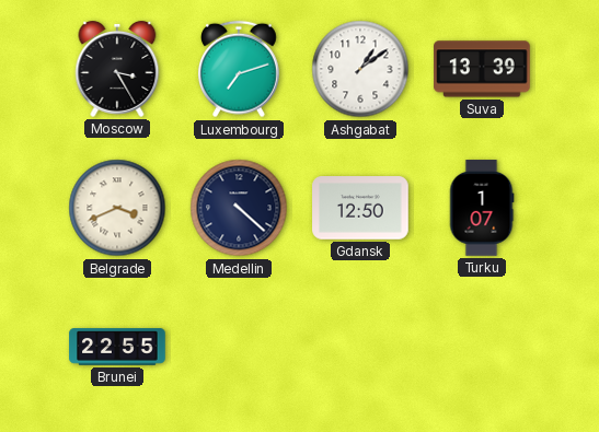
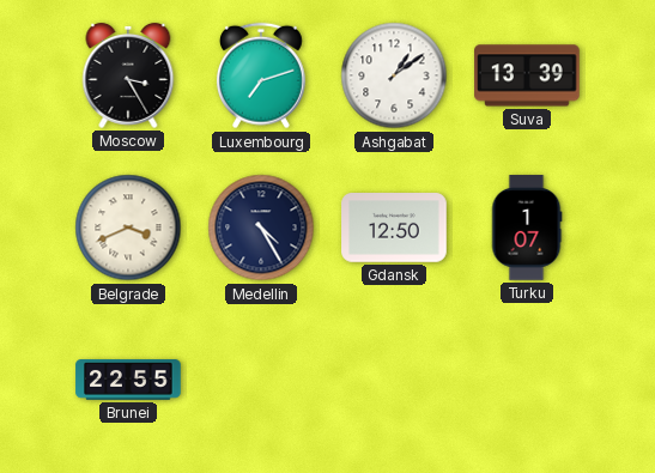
Medellin: 4:22 -> 4:25
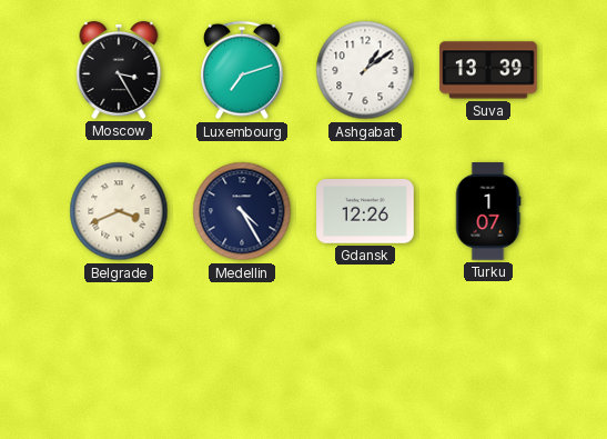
Gdansk: 12:50 -> 12:26
Brunei: 22:55 -> none
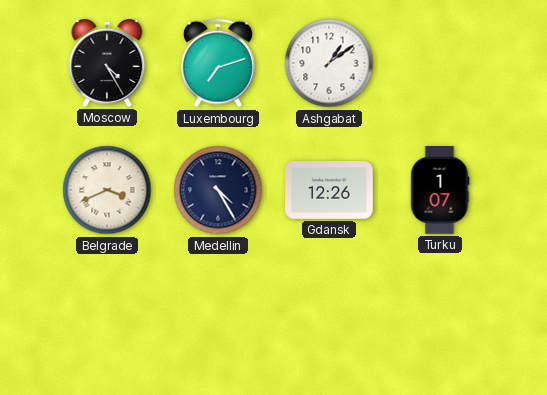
Moscow: 3:25 -> 4:25
Suva: 13:39 -> none
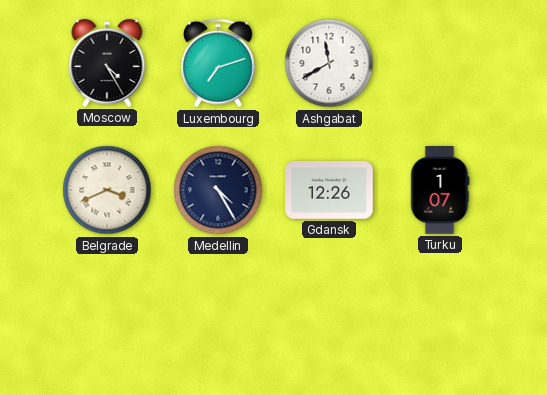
Ashgabat: 1:09 -> 11:40
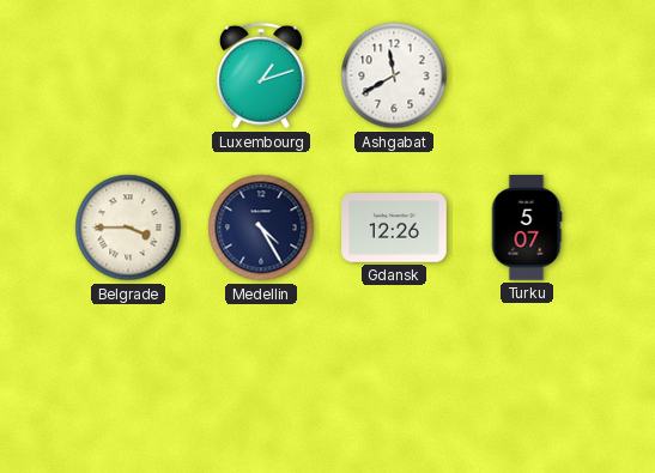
Moscow: 4:25 -> none
Luxembourg: 7:12 -> 1:12
Belgrade: 3:41 -> 3:45
Turku: 1:07 -> 5:07
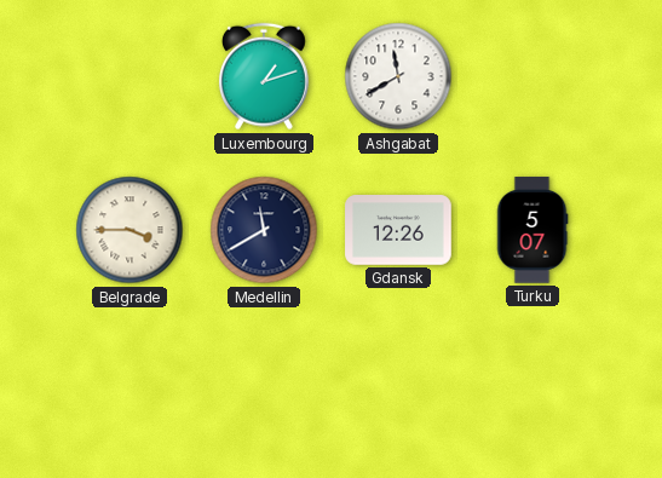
Medellin: 4:25 -> 11:40
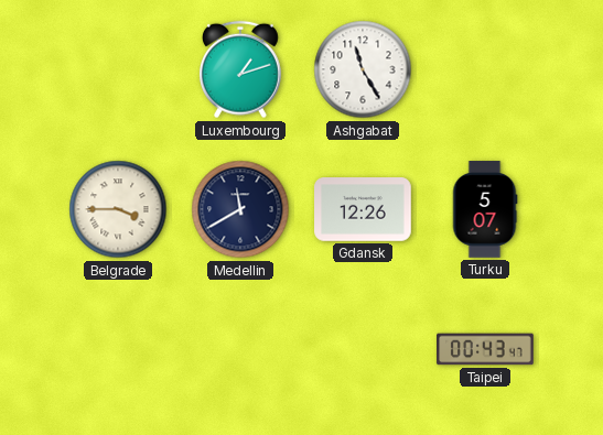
Ashgabat: 11:40 -> 11:25
Taipei: none -> 00:43
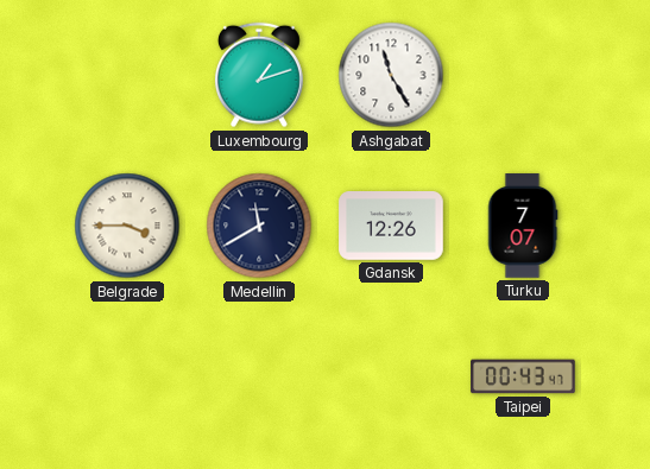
Turku: 5:07 -> 7:07
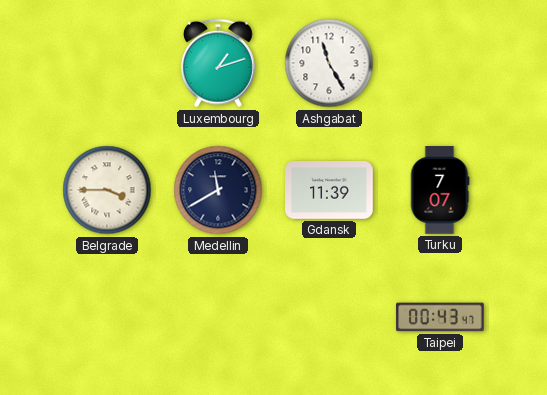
Gdansk: 12:26 -> 11:39
